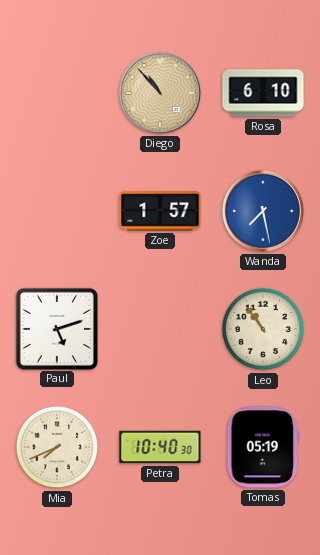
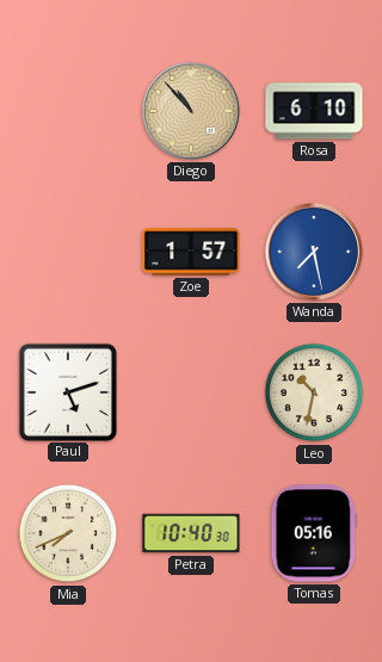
Leo: 10:54 -> 10:32
Tomas: 05:19 -> 05:16
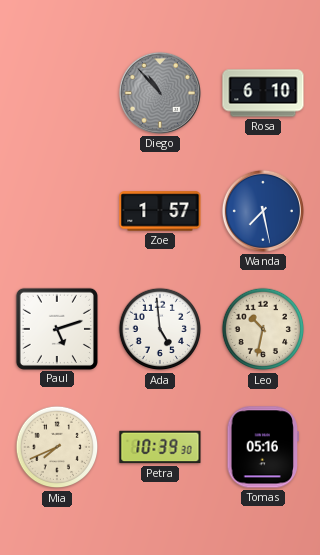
Diego dial: champagne -> grey
Ada: none -> 4:59
Petra: 10:40 -> 10:39
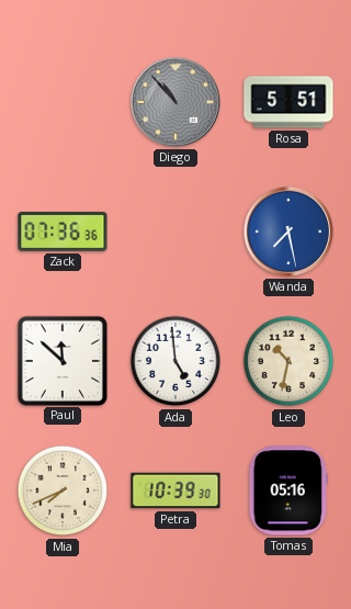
Rosa: 6:10 -> 5:51
Zack: none -> 07:36
Zoe: 1:57 -> none
Paul: 5:12 -> 11:52
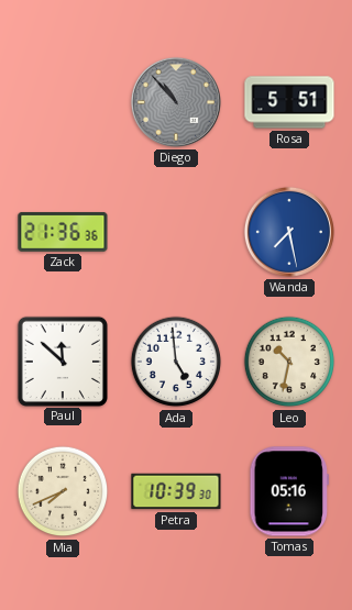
Zack: 07:36 -> 21:36
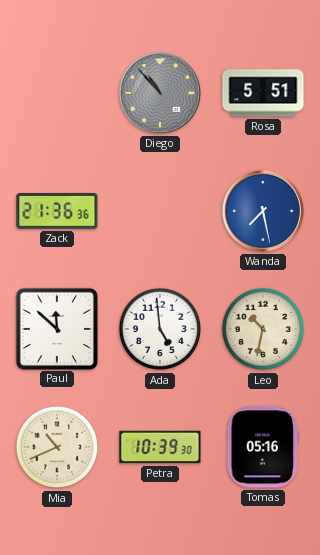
Mia: 7:41 -> 10:41
